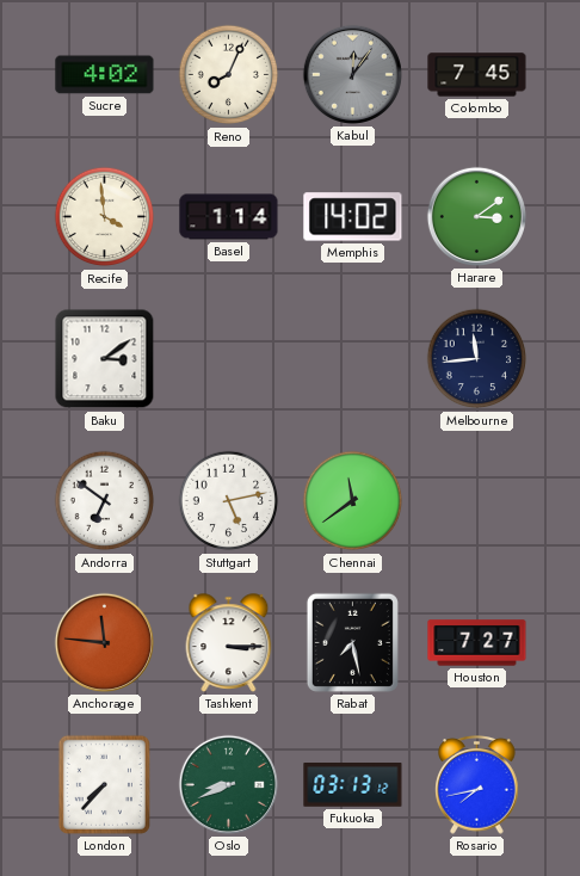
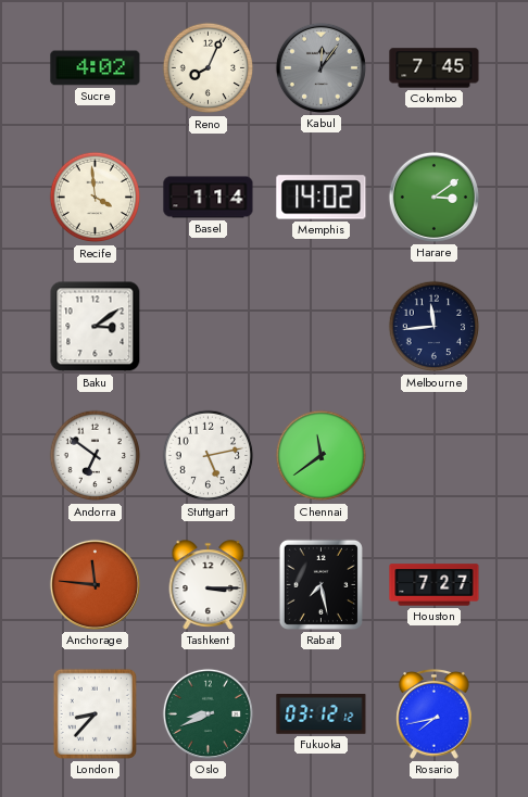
London: 7:37 -> 8:37
Fukuoka: 03:13 -> 03:12
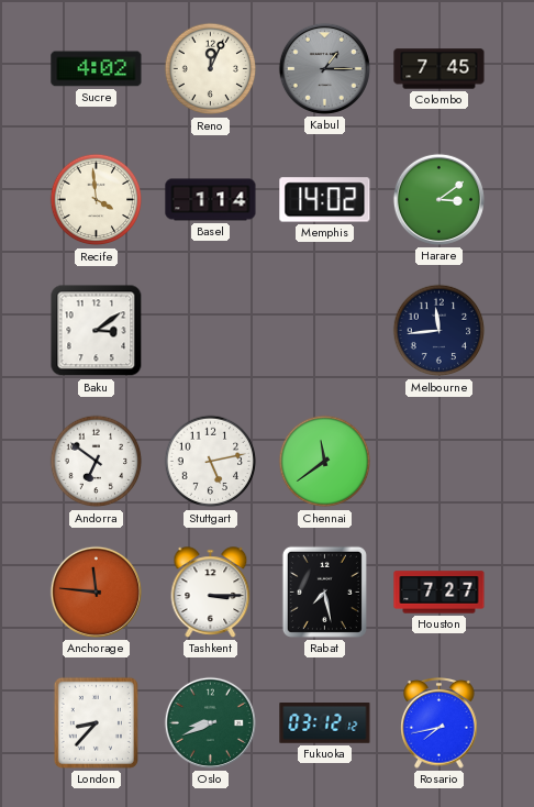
Reno: 8:04 -> 12:04
Kabul: 12:06 -> 1:15
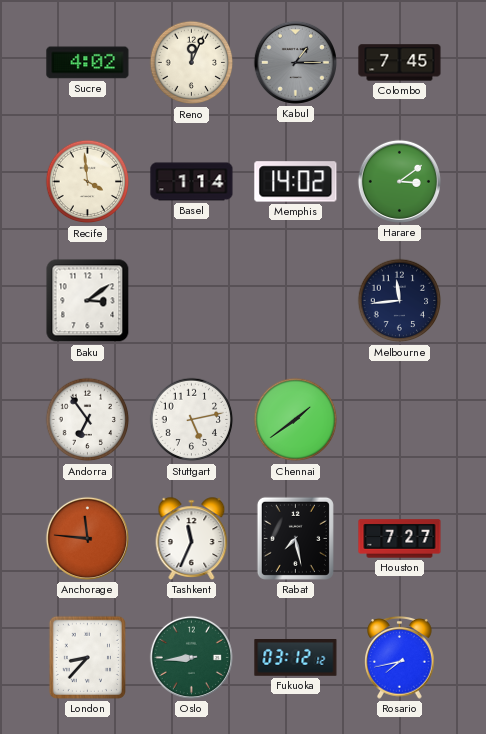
Andorra: 6:51 -> 6:54
Chennai: 11:39 -> 1:39
Tashkent: 3:15 -> 11:34
Oslo: 8:41 -> 8:44
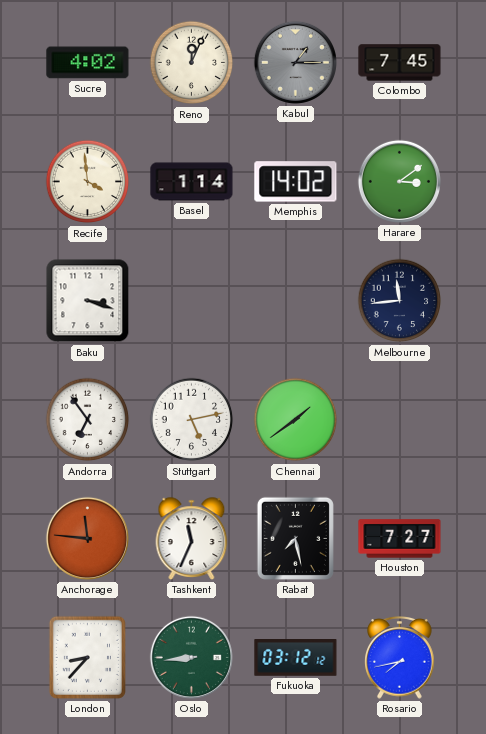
Baku: 3:09 -> 3:18
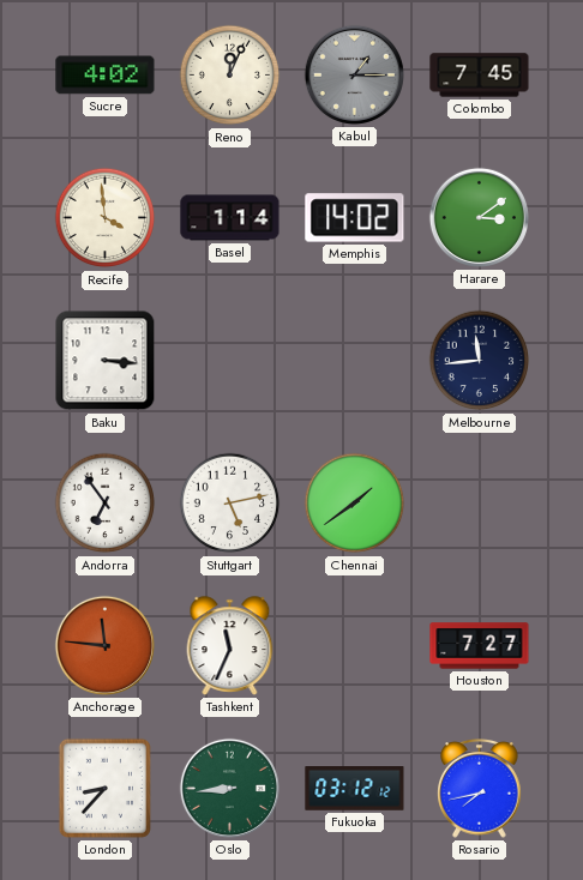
Baku: 3:18 -> 3:16
Rabat: 7:28 -> none
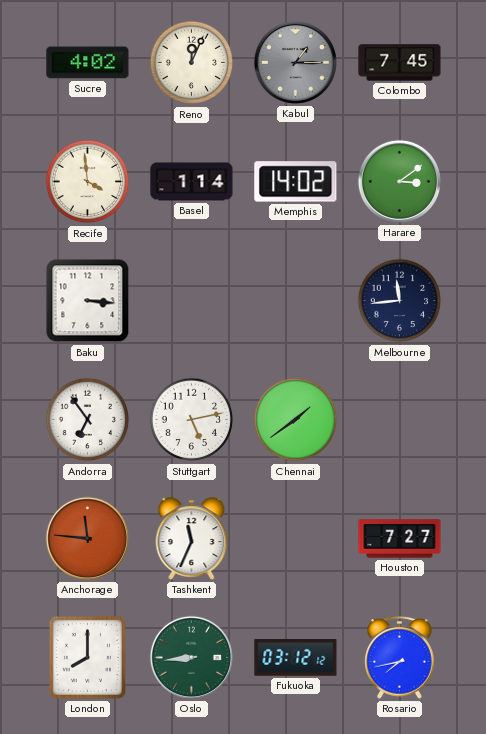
London: 8:37 -> 8:00
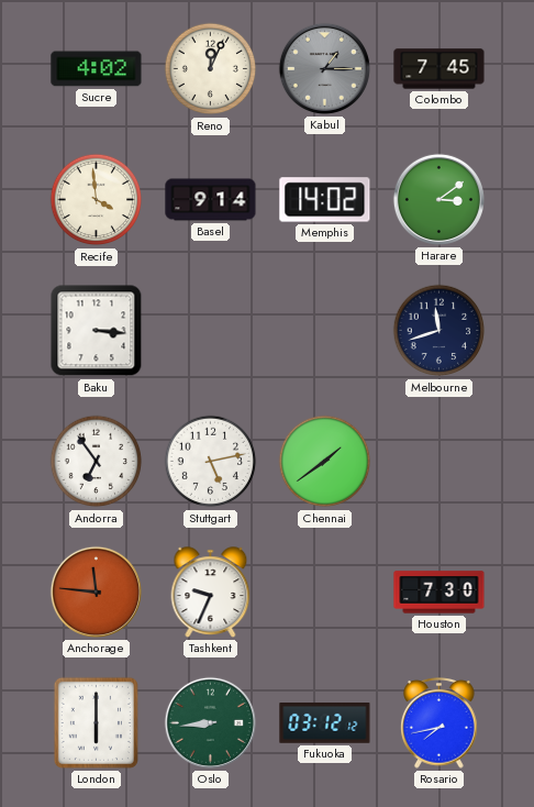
Basel: 1:14 -> 9:14
Melbourne: 11:44 -> 11:42
Tashkent: 11:34 -> 9:34
Houston: 7:27 -> 7:30
London: 8:00 -> 6:00
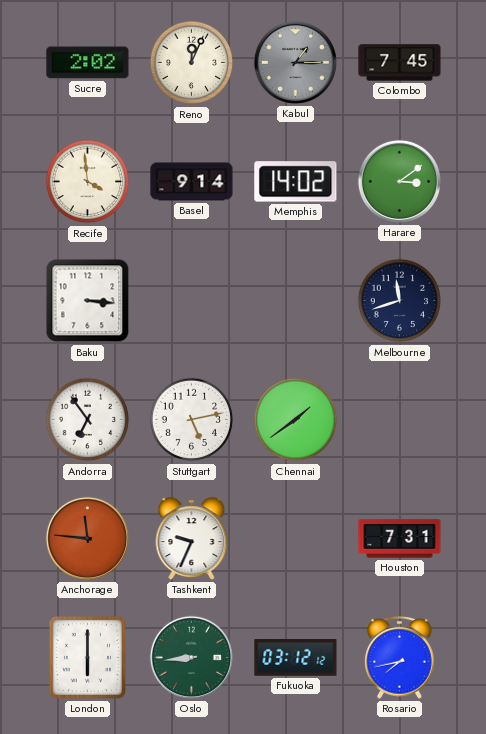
Sucre: 4:02 -> 2:02
Houston: 7:30 -> 7:31
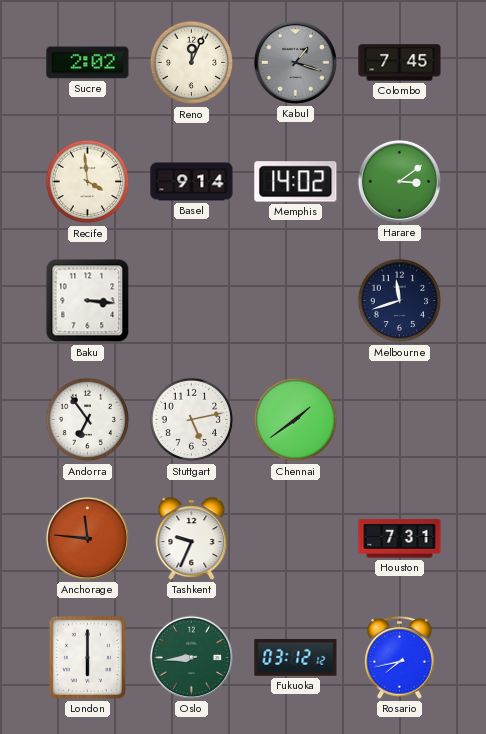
Kabul: 1:15 -> 1:18
